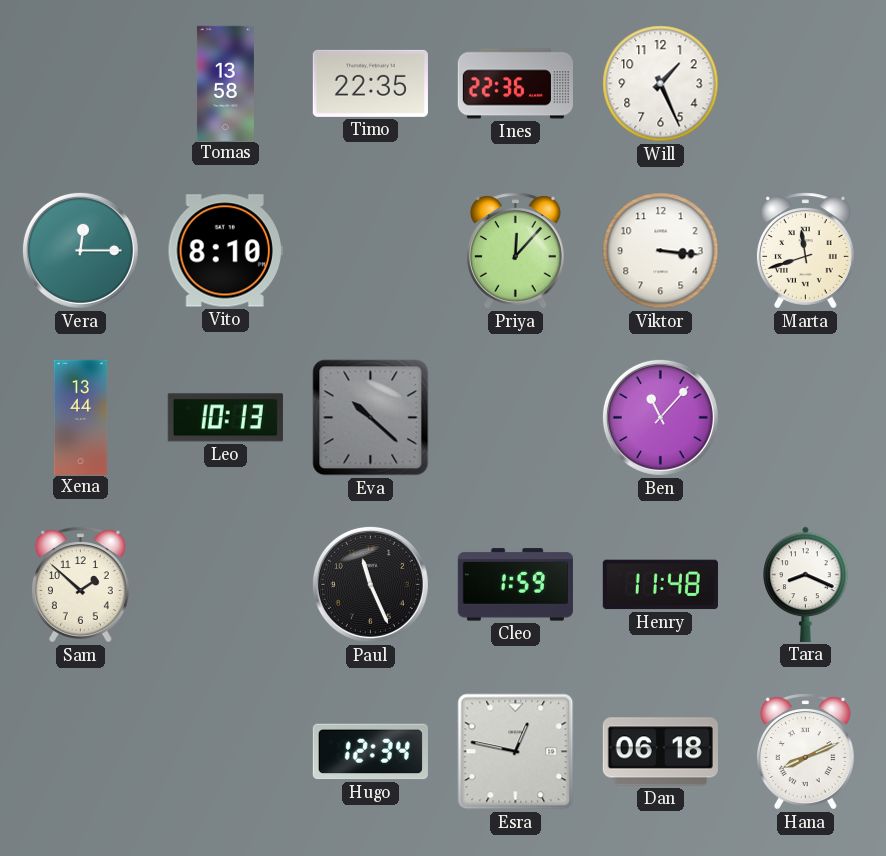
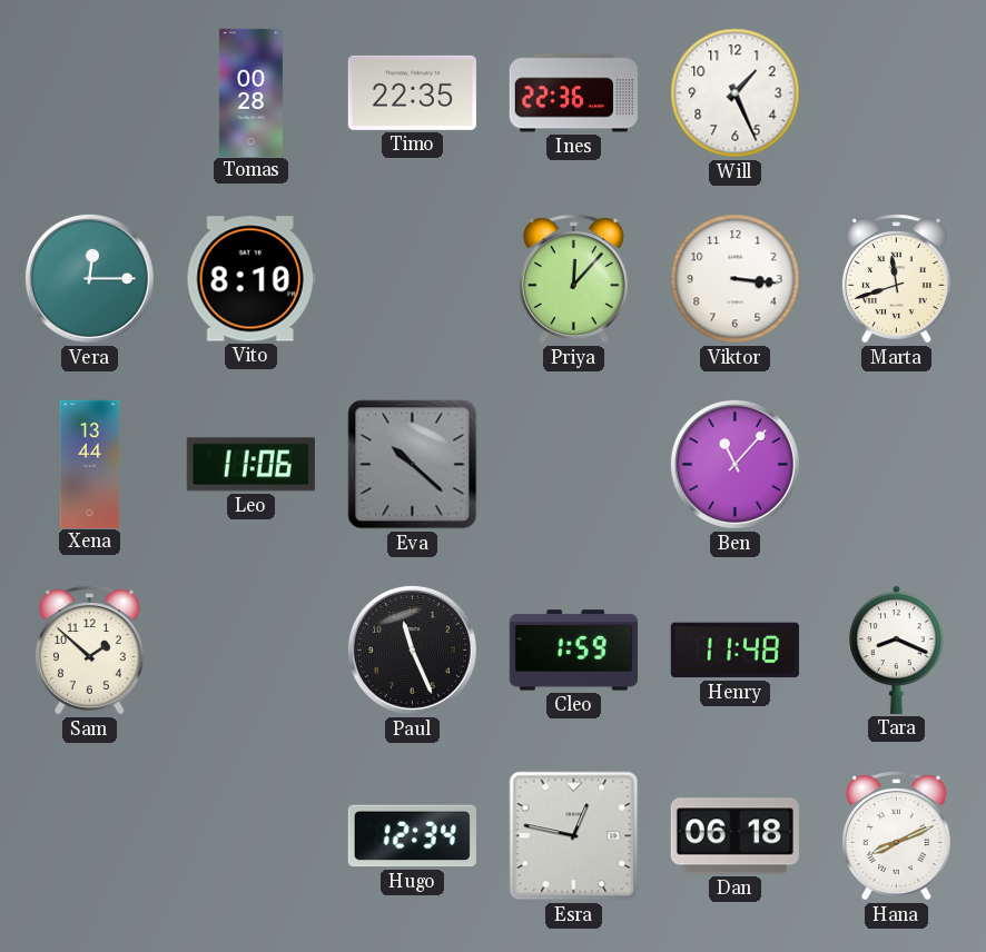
Tomas: 13:58 -> 00:28
Leo: 10:13 -> 11:06
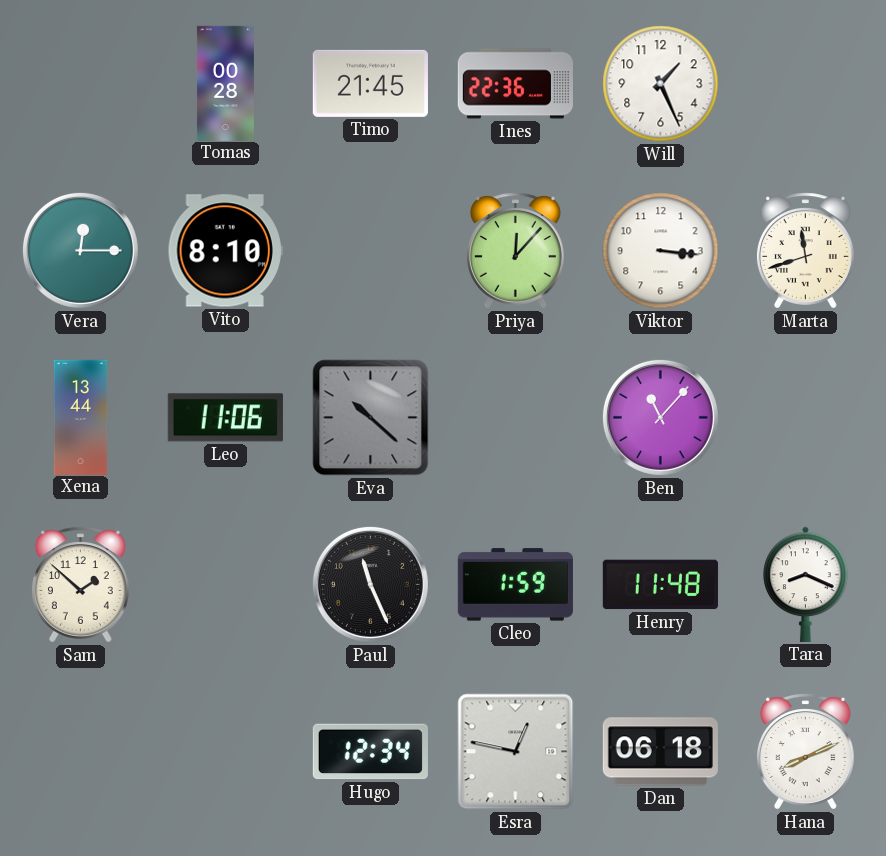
Timo: 22:35 -> 21:45
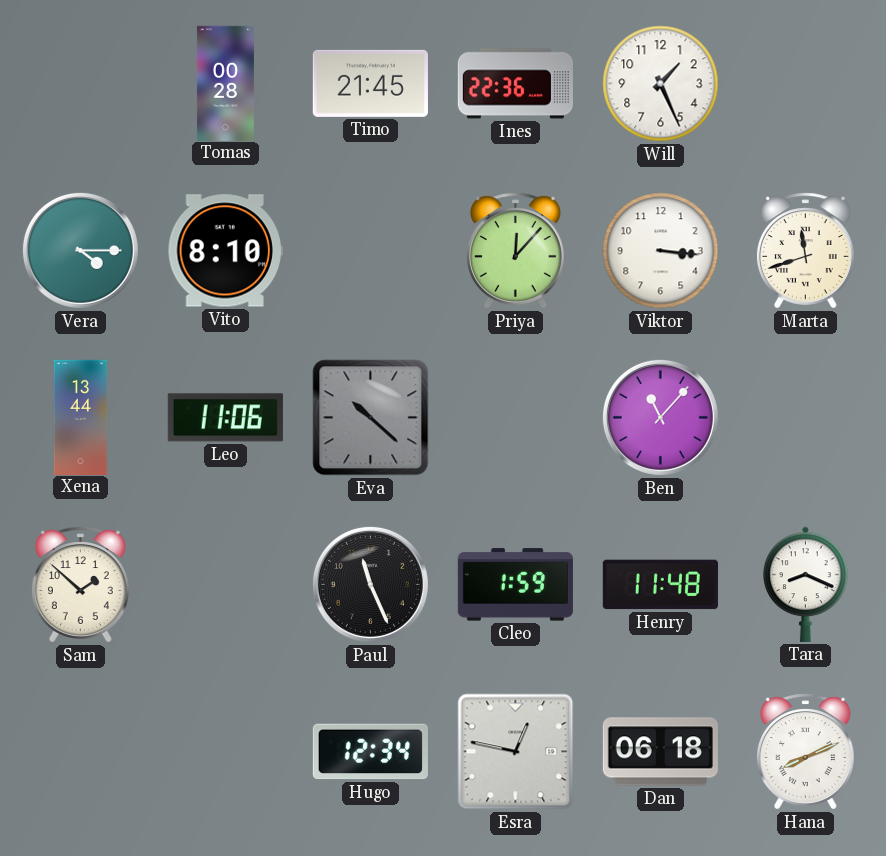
Vera: 12:15 -> 4:15
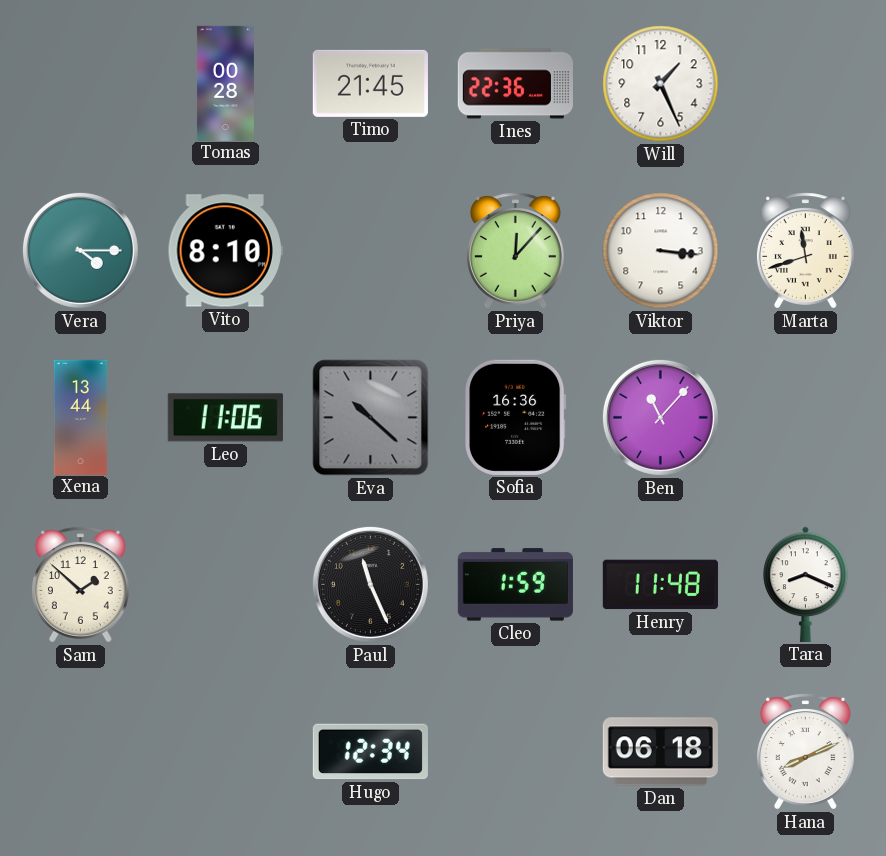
Sofia: none -> 16:36
Esra: 12:47 -> none
